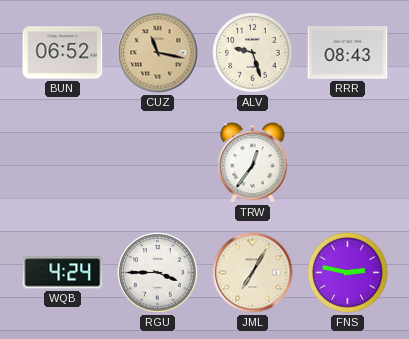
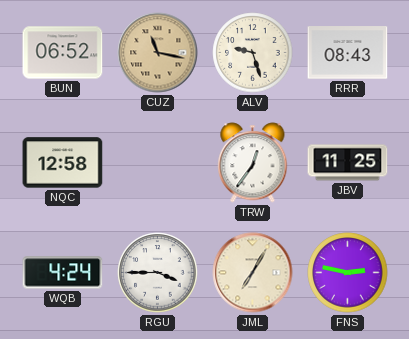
NQC: none -> 12:58
JBV: none -> 11:25
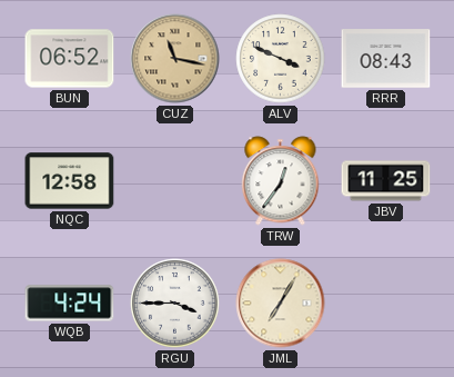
ALV: 9:27 -> 3:49
FNS: 2:47 -> none
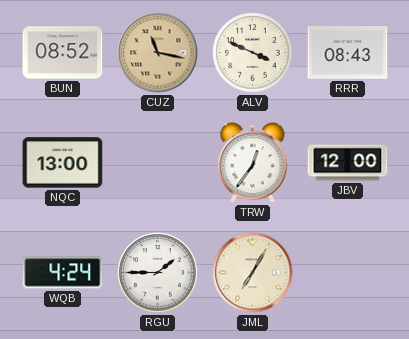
BUN: 06:52 -> 08:52
NQC: 12:58 -> 13:00
JBV: 11:25 -> 12:00
RGU: 3:45 -> 1:45
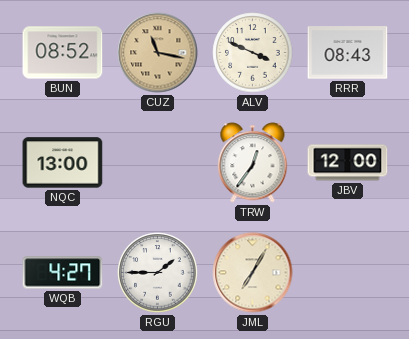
WQB: 4:24 -> 4:27
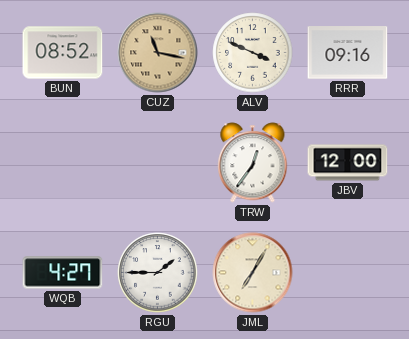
RRR: 08:43 -> 09:16
NQC: 13:00 -> none
